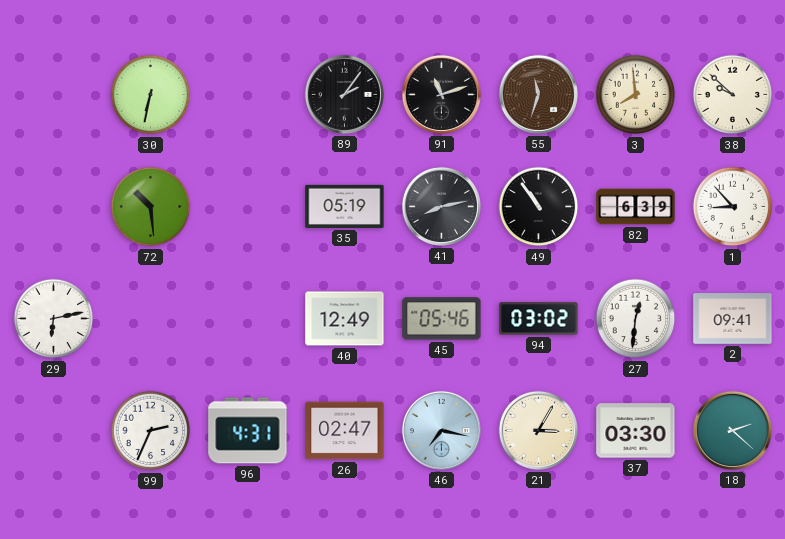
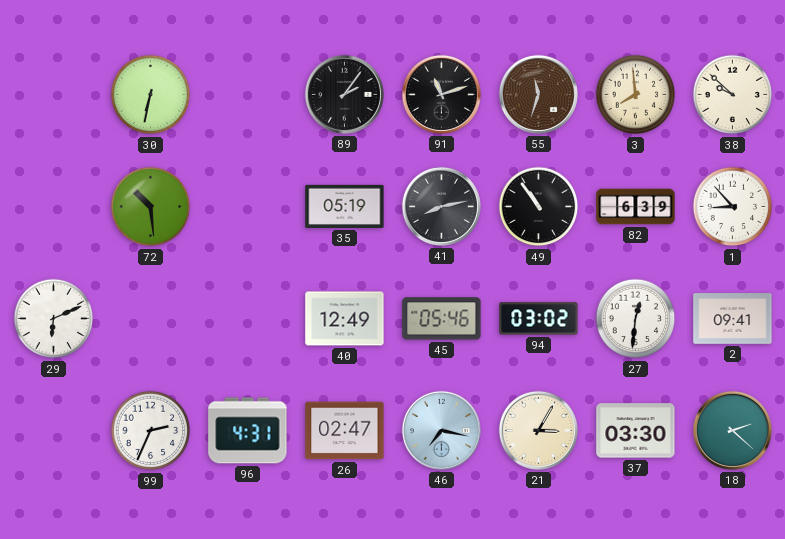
29: 6:13 -> 6:11
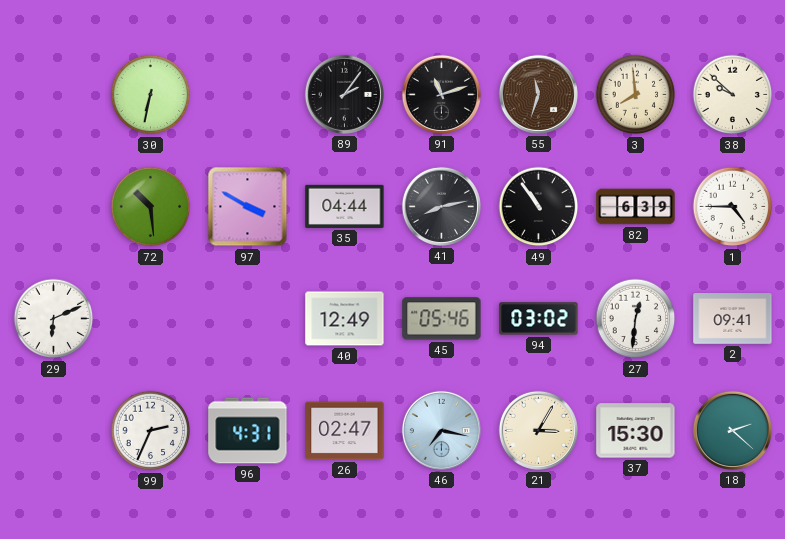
97: none -> 3:50
35: 05:19 -> 04:44
1: 8:53 -> 4:45
37: 03:30 -> 15:30
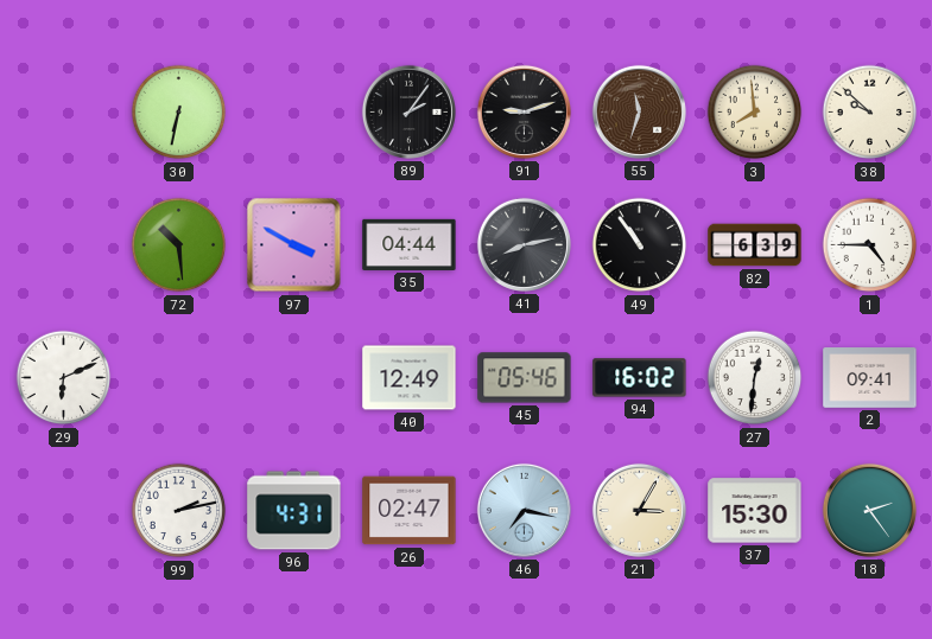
91: 11:12 -> 9:12
94: 03:02 -> 16:02
99: 2:34 -> 2:13
18: 2:22 -> 2:24
